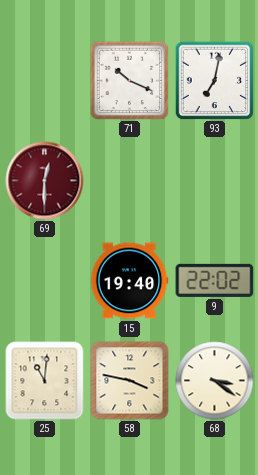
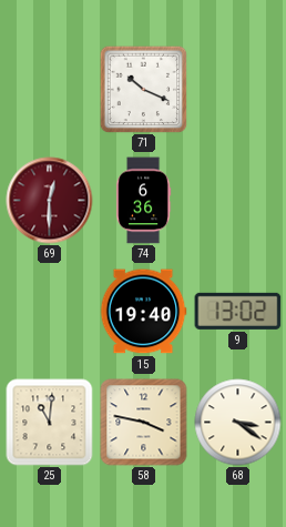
93: 7:02 -> none
74: none -> 6:36
9: 22:02 -> 13:02
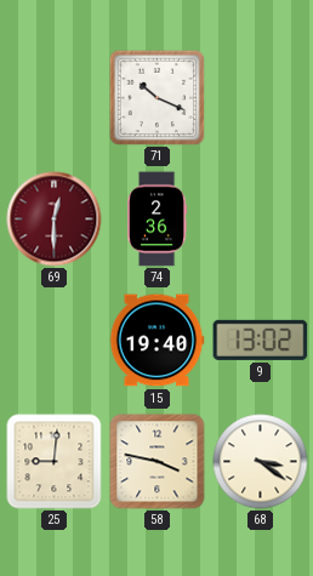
74: 6:36 -> 2:36
25: 11:01 -> 9:01
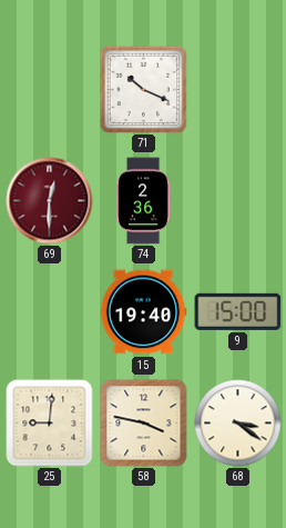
9: 13:02 -> 15:00
